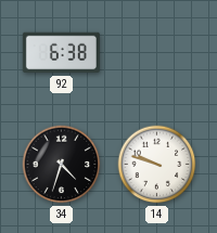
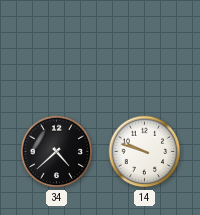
92: 6:38 -> none
34: 4:33 -> 4:38
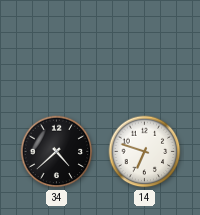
14: 9:48 -> 6:48
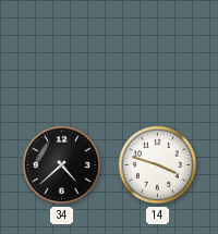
14: 6:48 -> 3:48
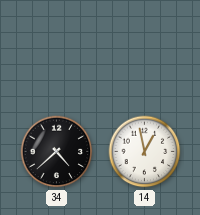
14: 3:48 -> 12:58
